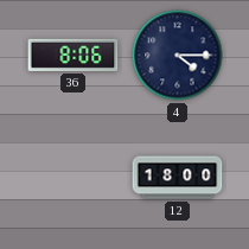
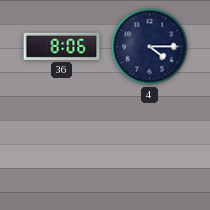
12: 18:00 -> none
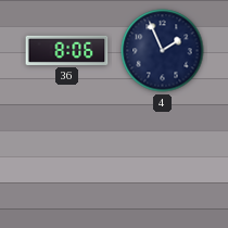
4: 4:15 -> 1:56
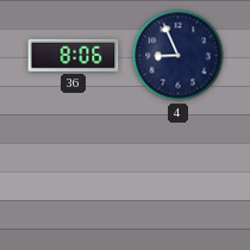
4: 1:56 -> 8:56
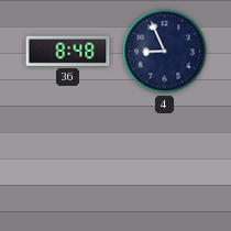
36: 8:06 -> 8:48
